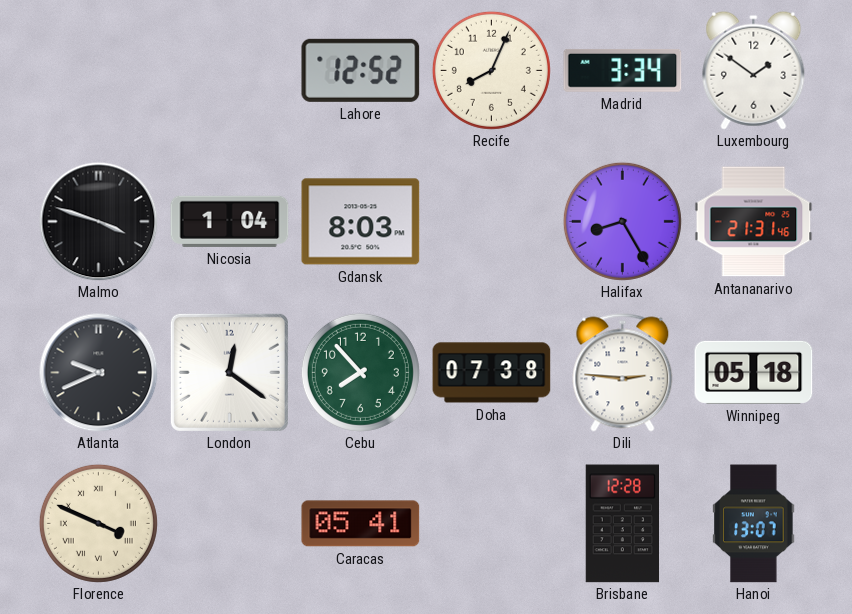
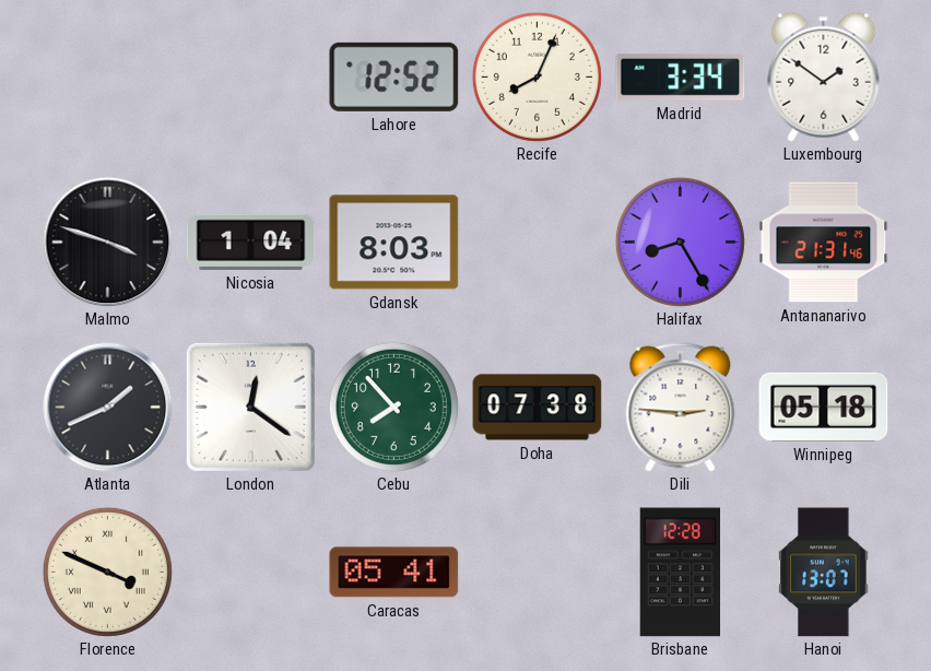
Atlanta: 9:41 -> 1:41
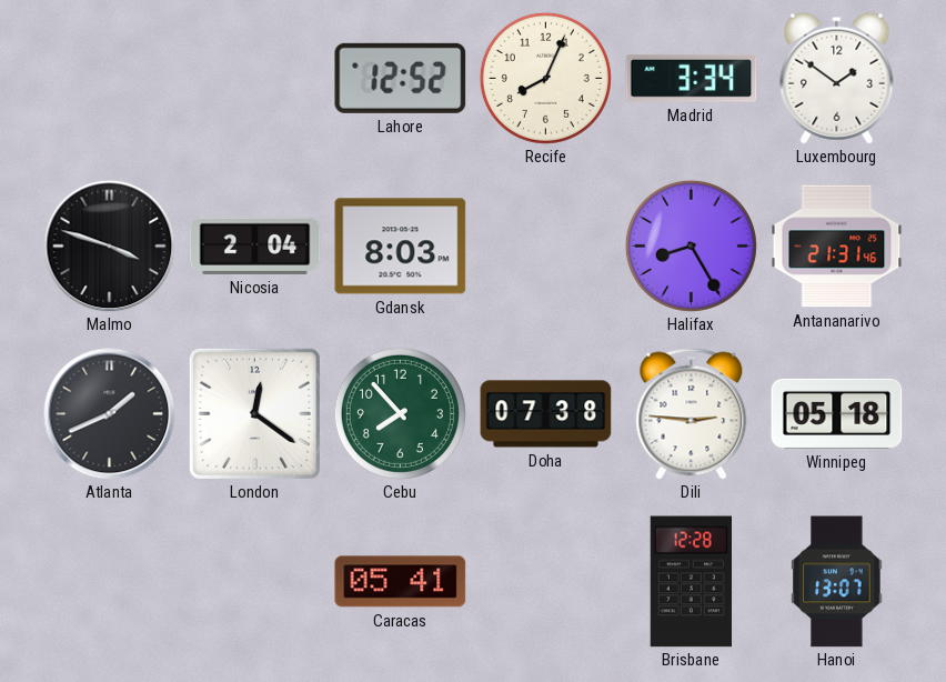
Nicosia: 1:04 -> 2:04
Florence: 3:49 -> none
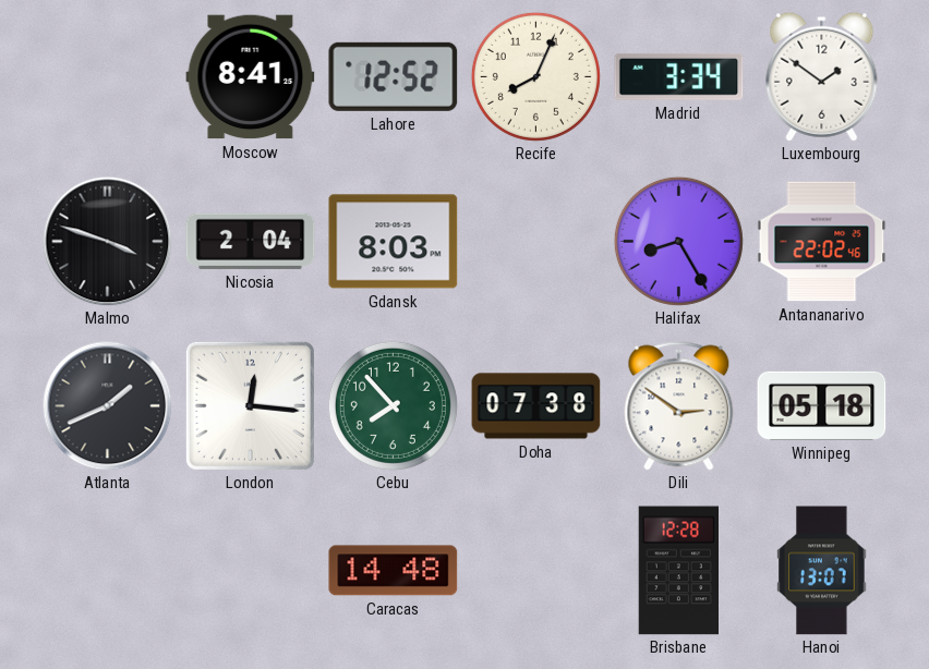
Moscow: none -> 8:41
Antananarivo: 21:31 -> 22:02
London: 12:21 -> 12:16
Dili: 2:46 -> 2:51
Caracas: 05:41 -> 14:48
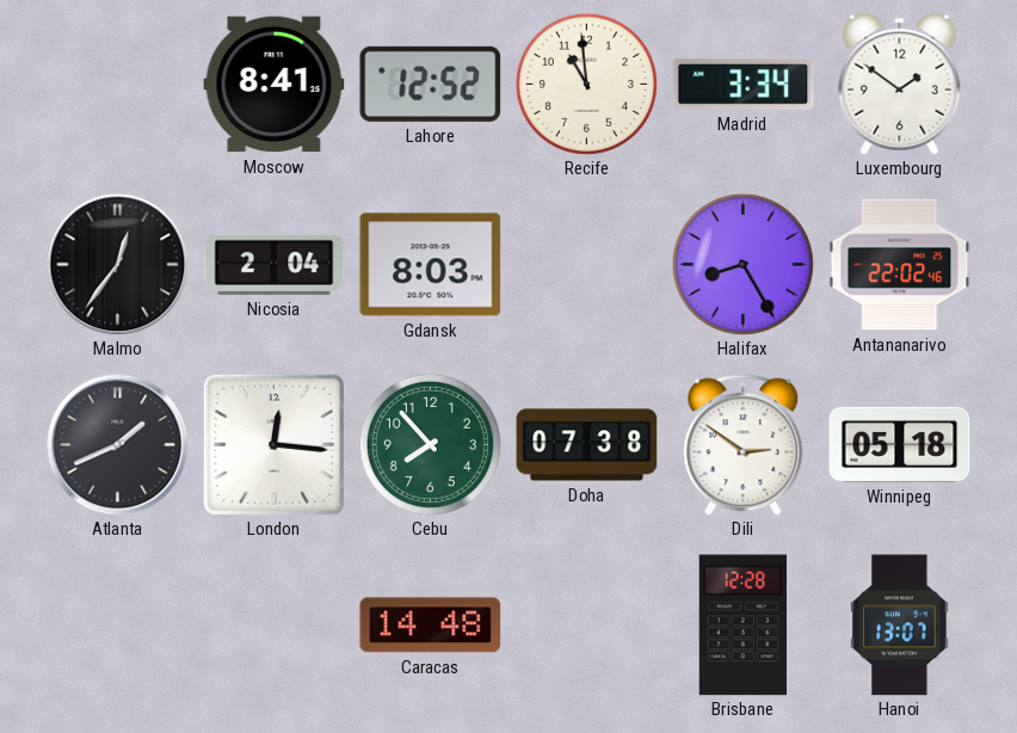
Recife: 8:04 -> 10:59
Malmo: 3:48 -> 12:36
